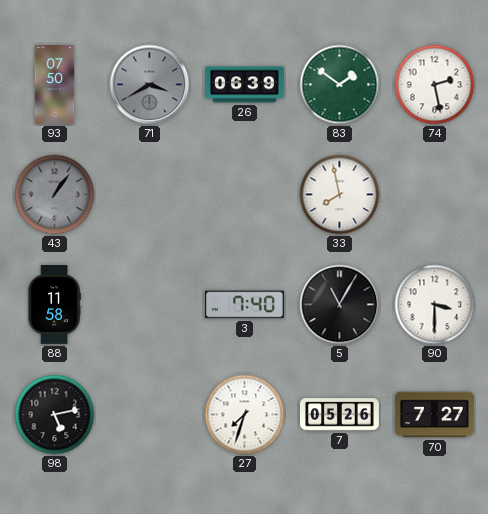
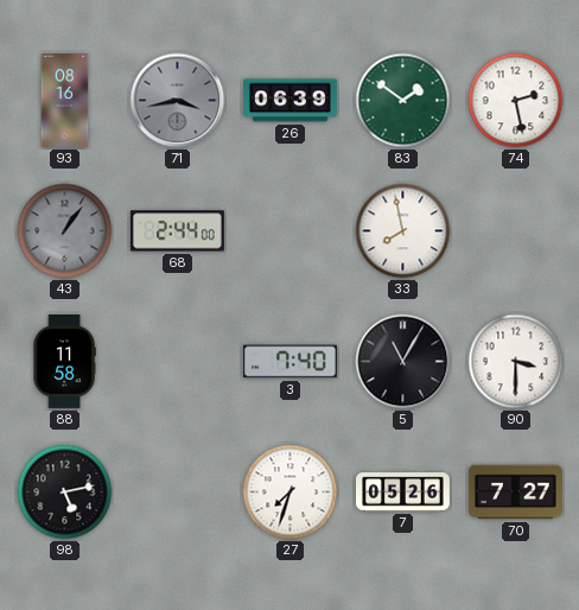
93: 07:50 -> 08:16
71: 3:40 -> 3:43
68: none -> 2:44
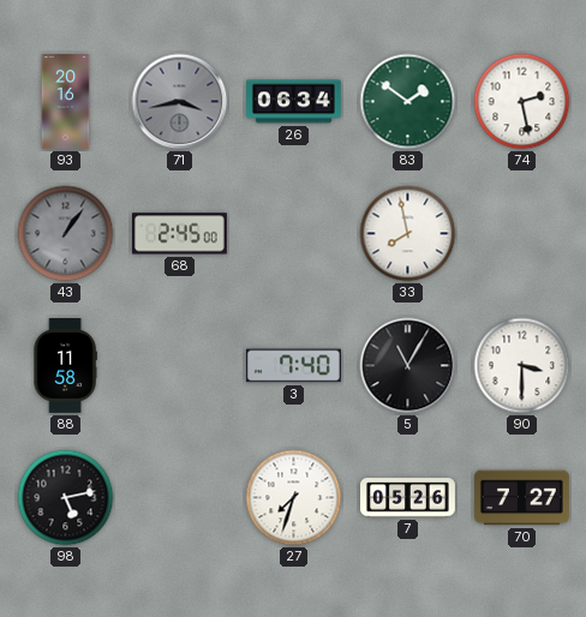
93: 08:16 -> 20:16
26: 06:39 -> 06:34
68: 2:44 -> 2:45
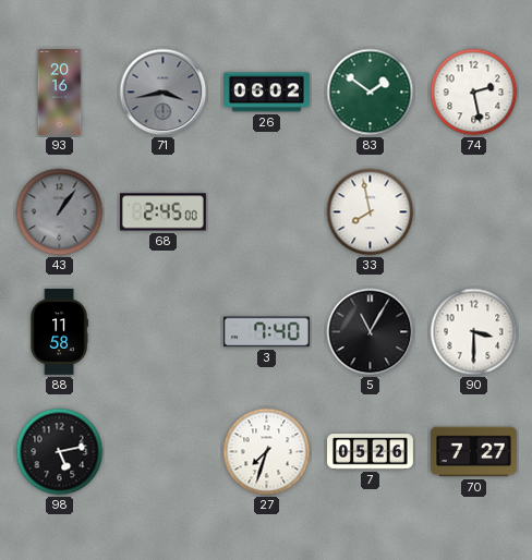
26: 06:34 -> 06:02
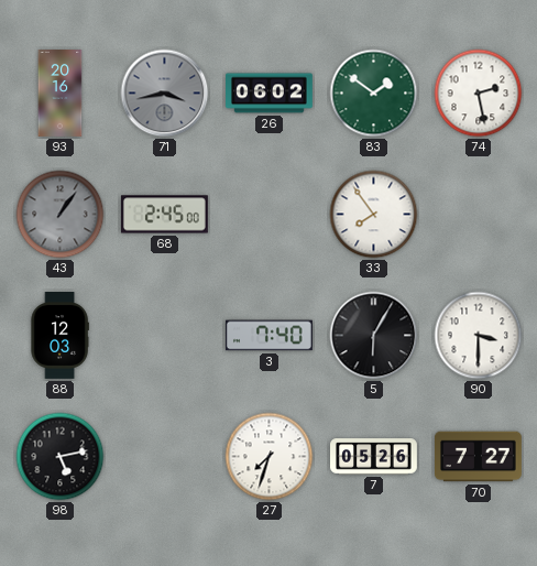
33: 7:58 -> 7:54
88: 11:58 -> 12:03
5: 11:05 -> 6:05
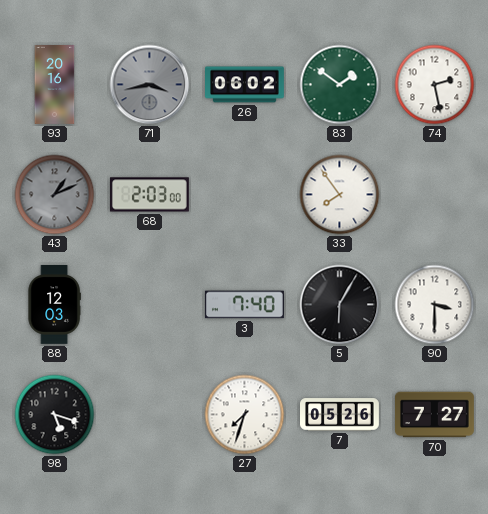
43: 1:06 -> 1:11
68: 2:45 -> 2:03
98: 5:13 -> 5:18
